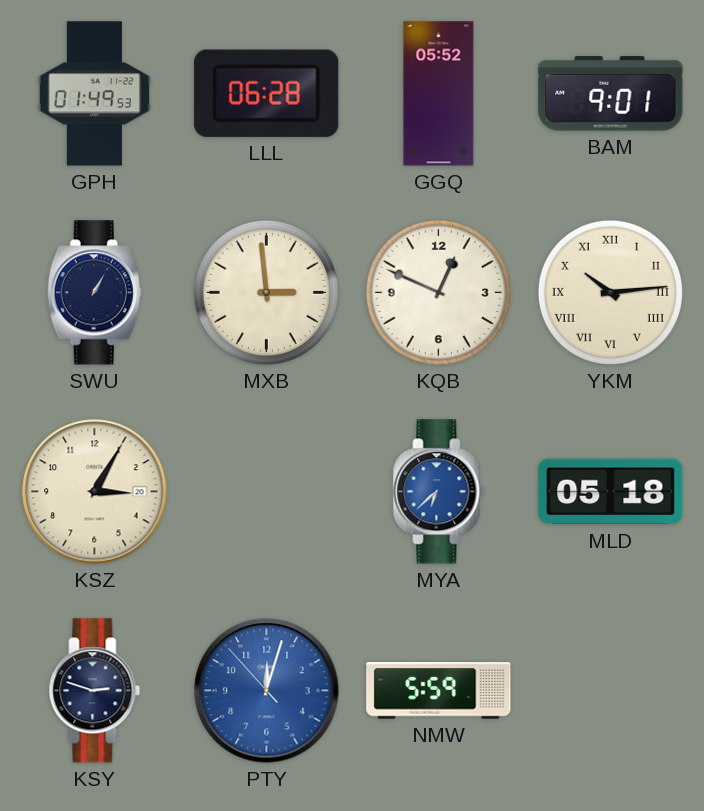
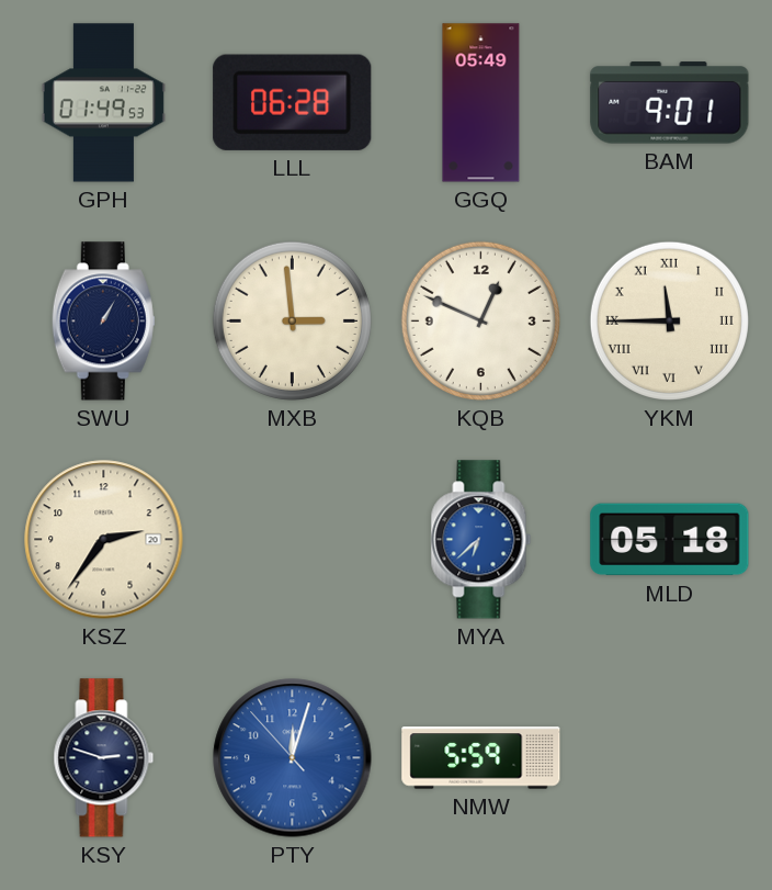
GGQ: 05:52 -> 05:49
YKM: 10:14 -> 11:45
KSZ: 3:05 -> 2:36
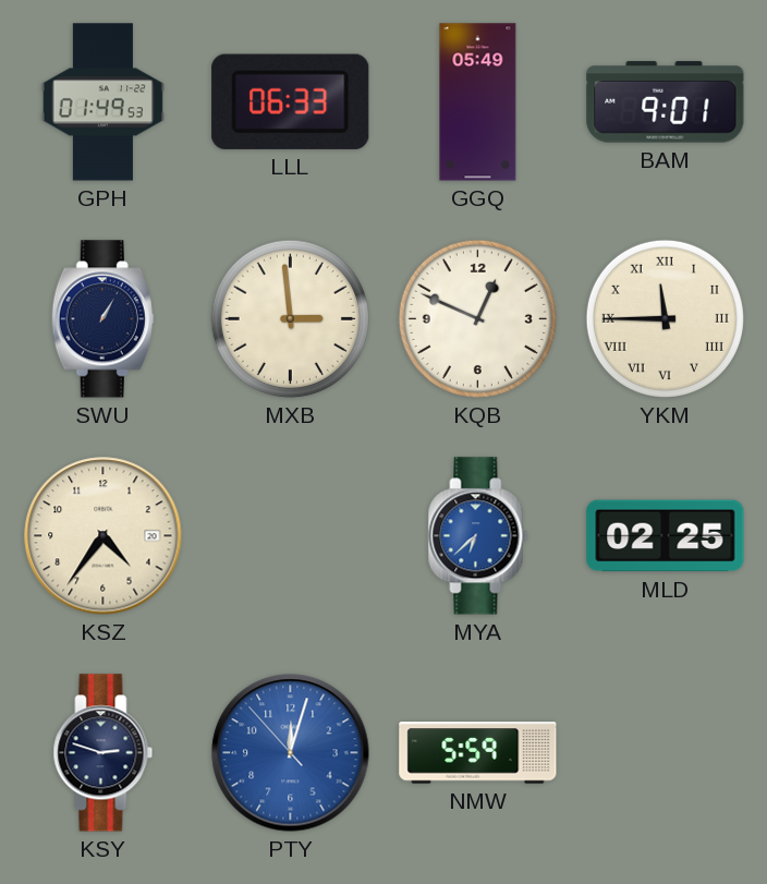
LLL: 06:28 -> 06:33
KSZ: 2:36 -> 4:36
MLD: 05:18 -> 02:25
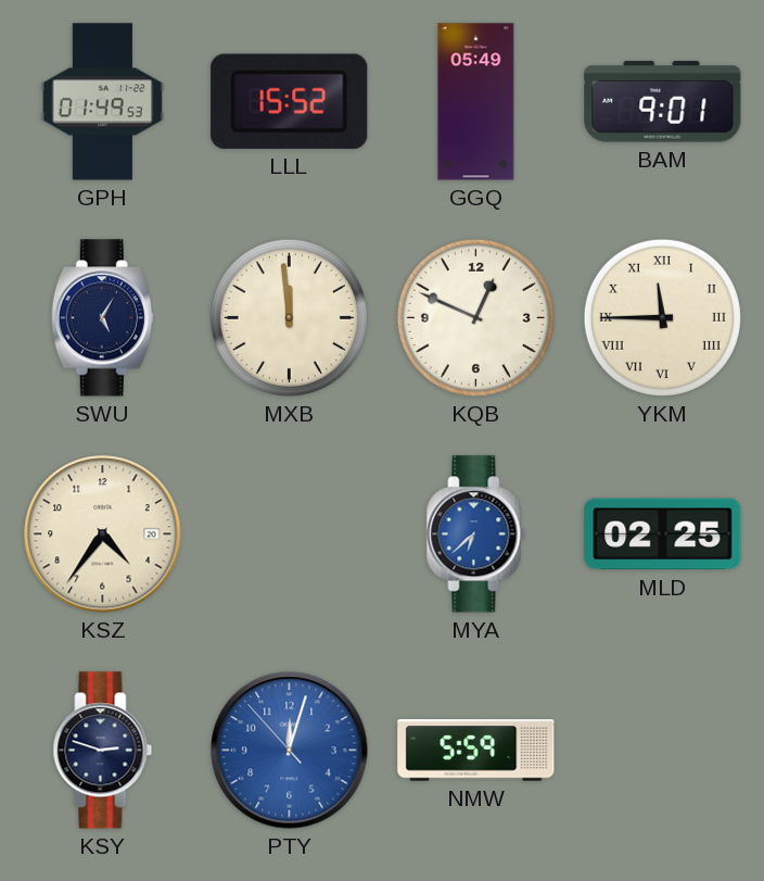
LLL: 06:33 -> 15:52
SWU: 1:05 -> 5:05
MXB: 2:59 -> 11:59
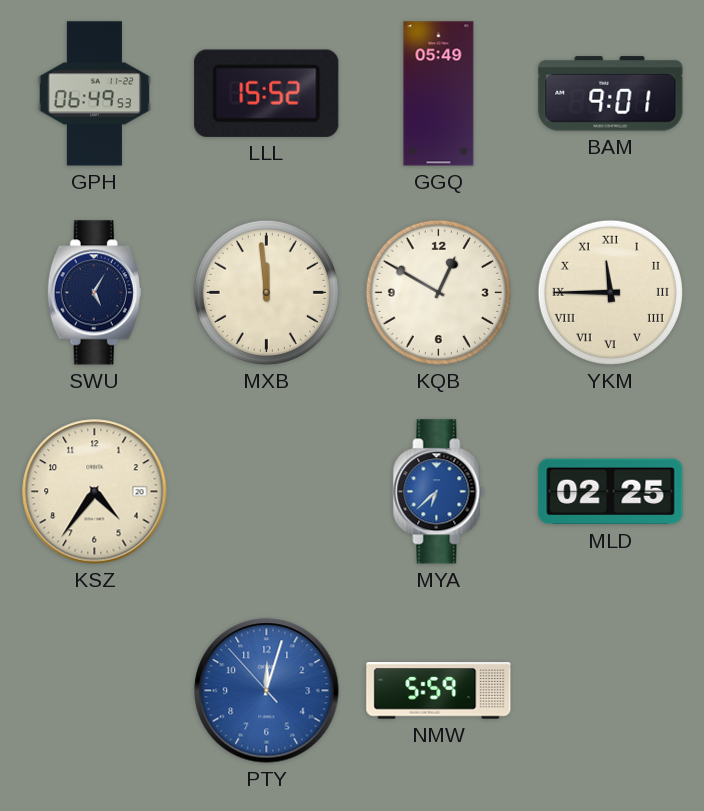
GPH: 01:49 -> 06:49
KQB: 12:49 -> 12:50
KSY: 2:48 -> none
